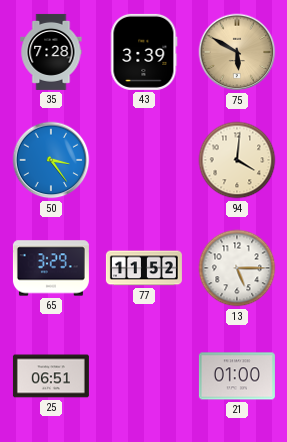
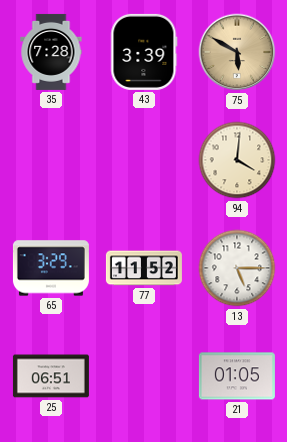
50: 3:24 -> none
21: 01:00 -> 01:05
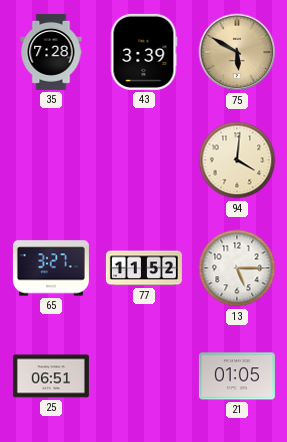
65: 3:29 -> 3:27
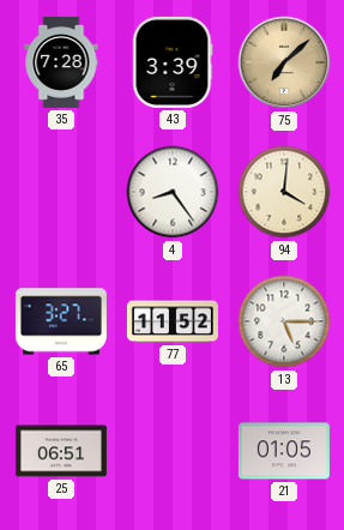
75: 5:50 -> 7:08
4: none -> 8:24
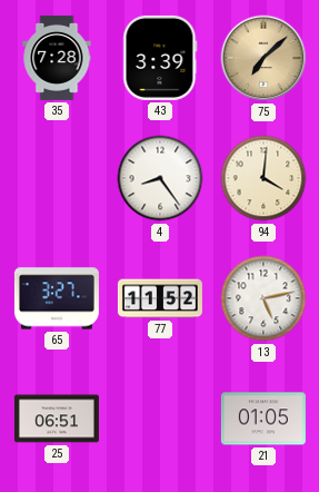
13: 5:15 -> 5:13
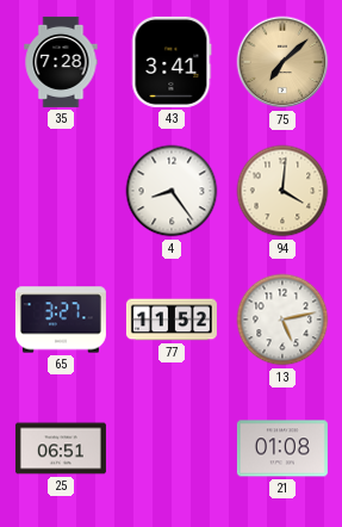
43: 3:39 -> 3:41
21: 01:05 -> 01:08
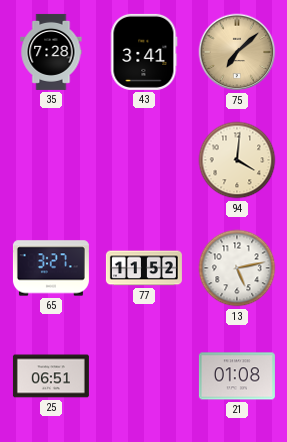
4: 8:24 -> none
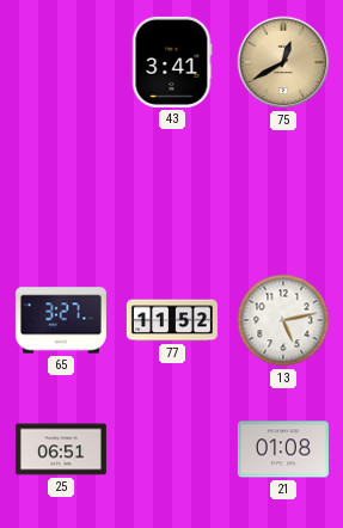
35: 7:28 -> none
75: 7:08 -> 12:40
94: 4:01 -> none
